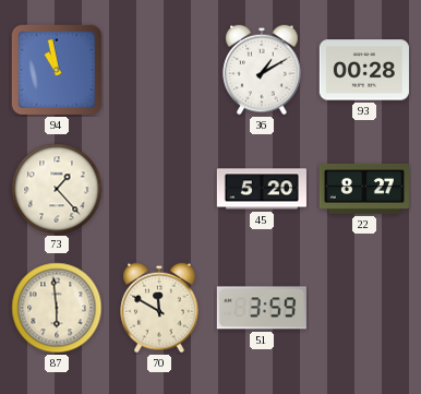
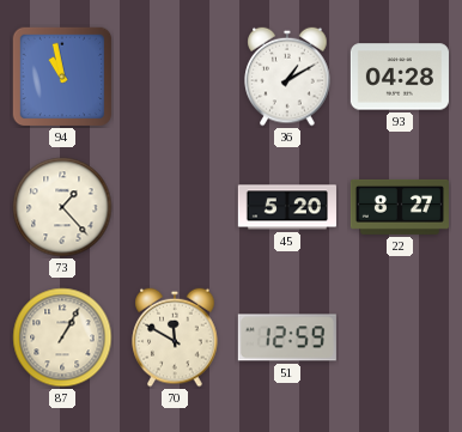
93: 00:28 -> 04:28
87: 5:59 -> 1:05
51: 3:59 -> 12:59
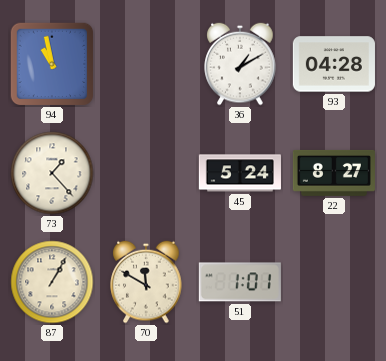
45: 5:20 -> 5:24
51: 12:59 -> 1:01
